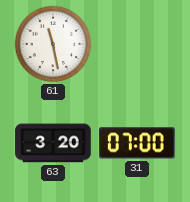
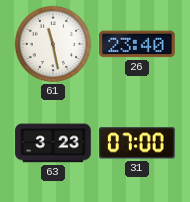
26: none -> 23:40
63: 3:20 -> 3:23
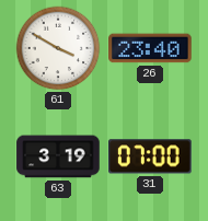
61: 11:28 -> 3:50
63: 3:23 -> 3:19
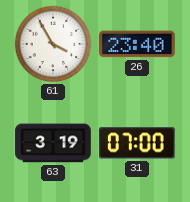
61: 3:50 -> 3:55
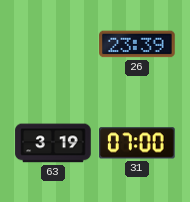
61: 3:55 -> none
26: 23:40 -> 23:39
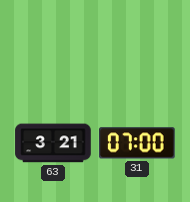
26: 23:39 -> none
63: 3:19 -> 3:21
